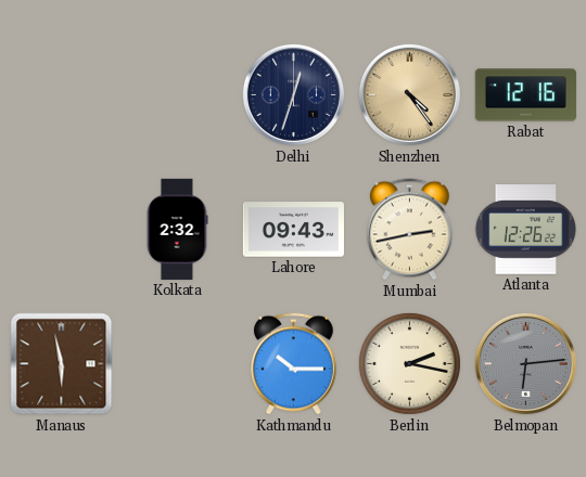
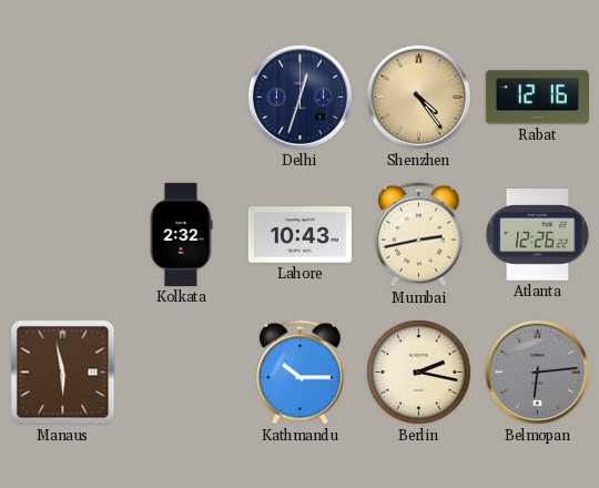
Lahore: 09:43 -> 10:43
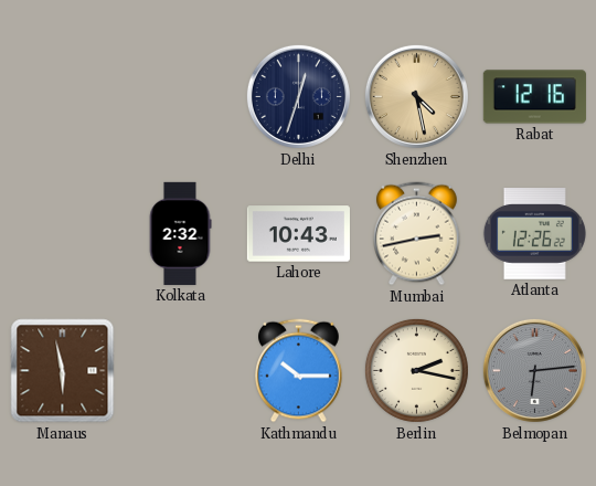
Shenzhen: 4:24 -> 4:28
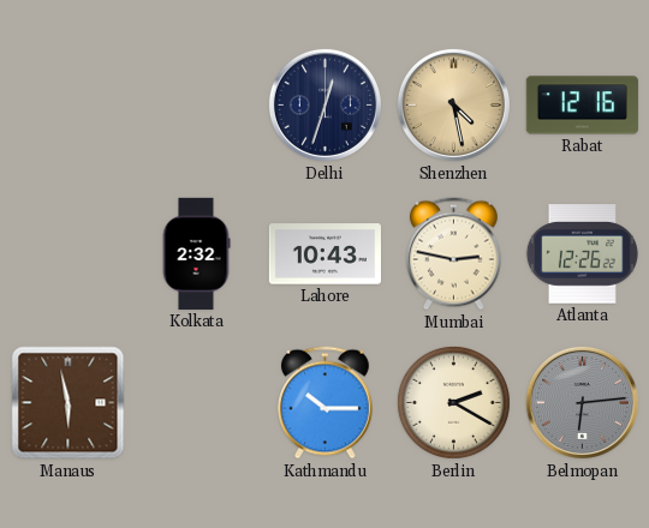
Mumbai: 2:43 -> 2:47
Berlin: 2:17 -> 2:20
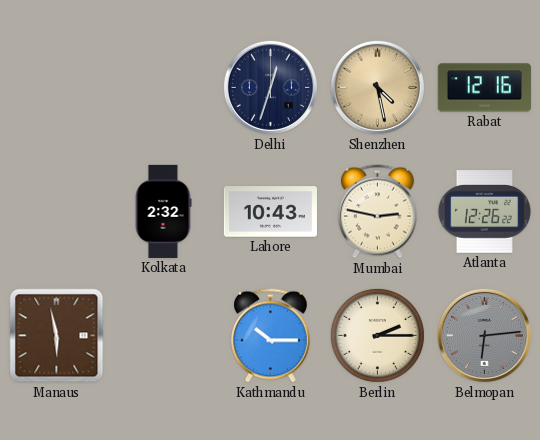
Berlin: 2:20 -> 2:15
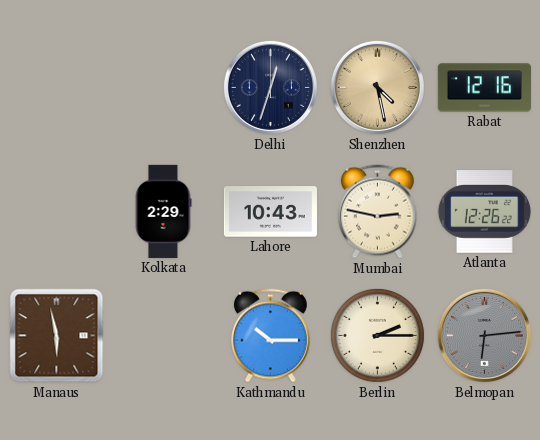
Kolkata: 2:32 -> 2:29
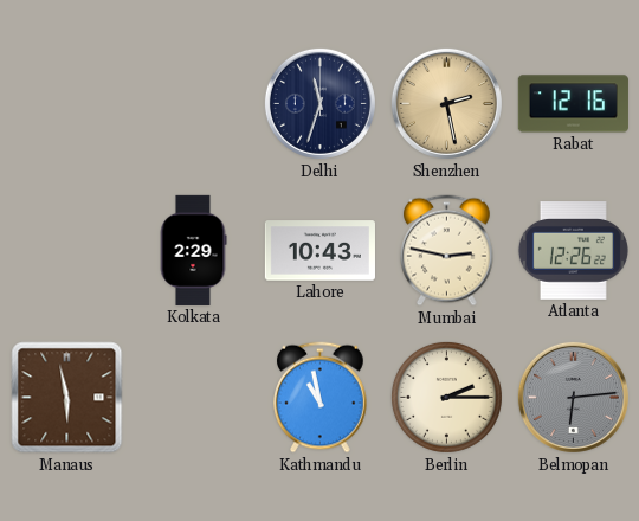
Delhi: 12:33 -> 11:33
Shenzhen: 4:28 -> 2:28
Kathmandu: 10:15 -> 10:58
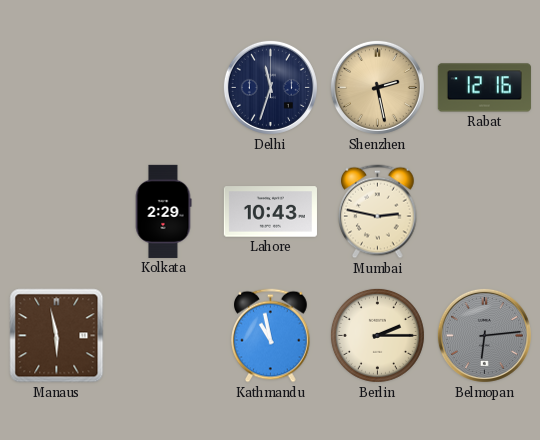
Atlanta: 12:26 -> none
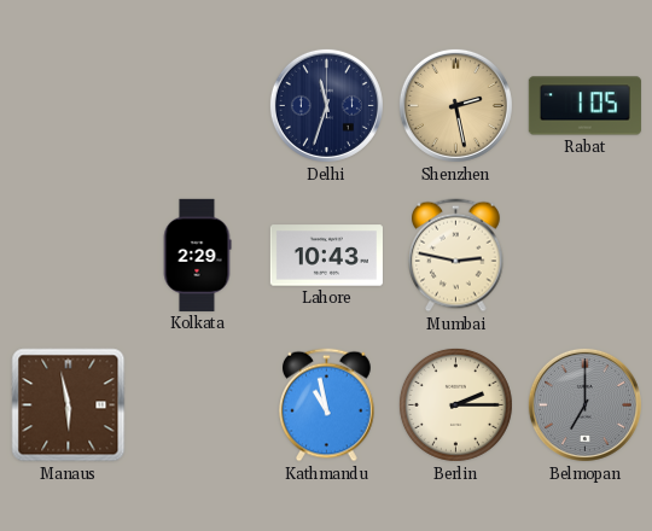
Rabat: 12:16 -> 1:05
Belmopan: 6:14 -> 7:00
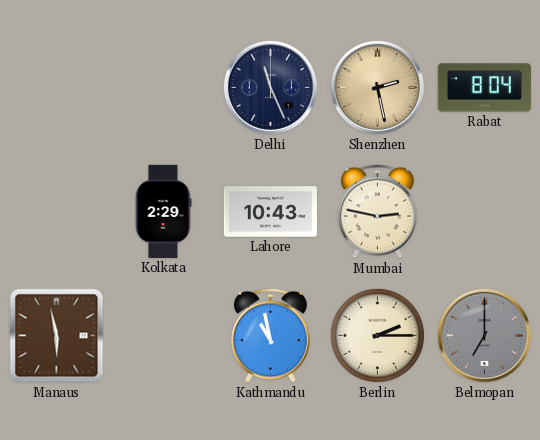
Delhi: 11:33 -> 11:26
Rabat: 1:05 -> 8:04
